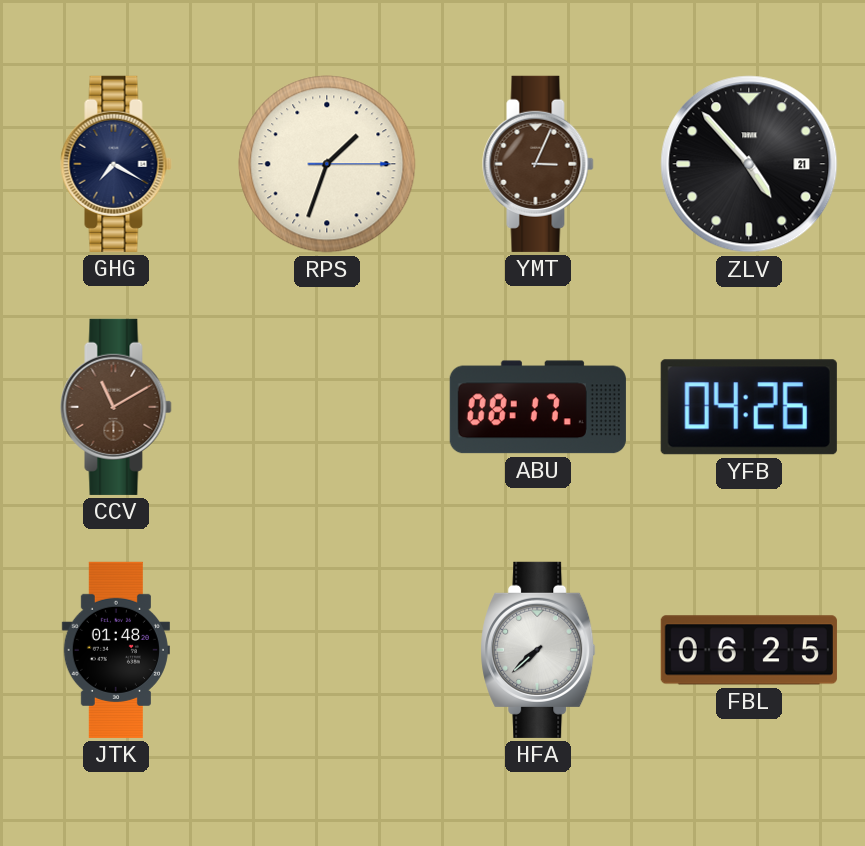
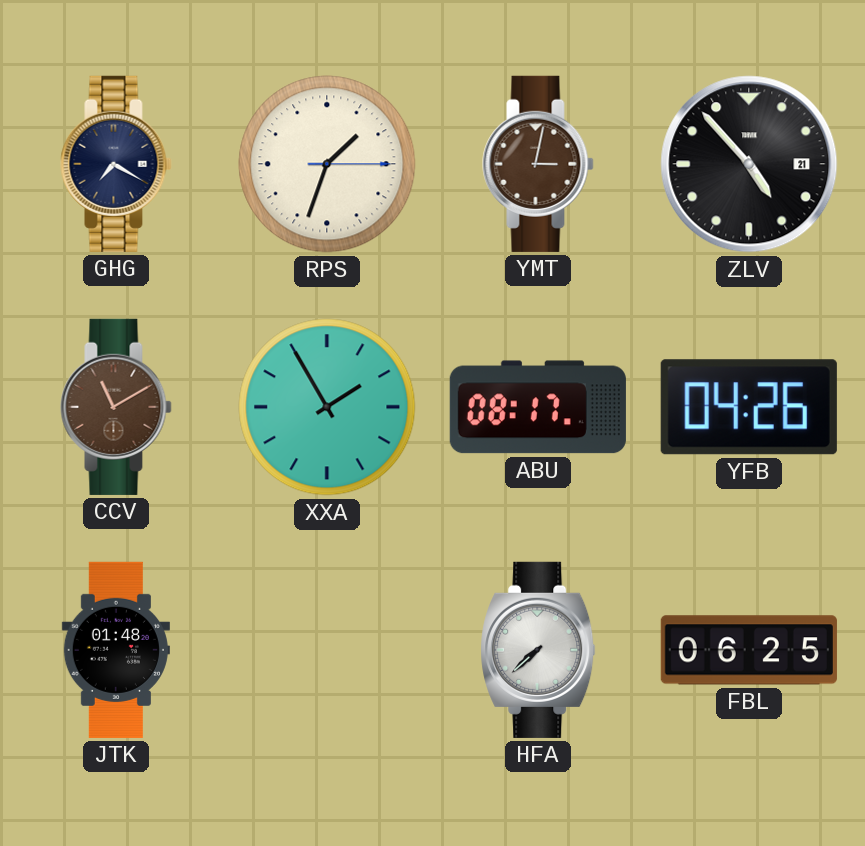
YMT: 3:04 -> 3:02
XXA: none -> 1:55
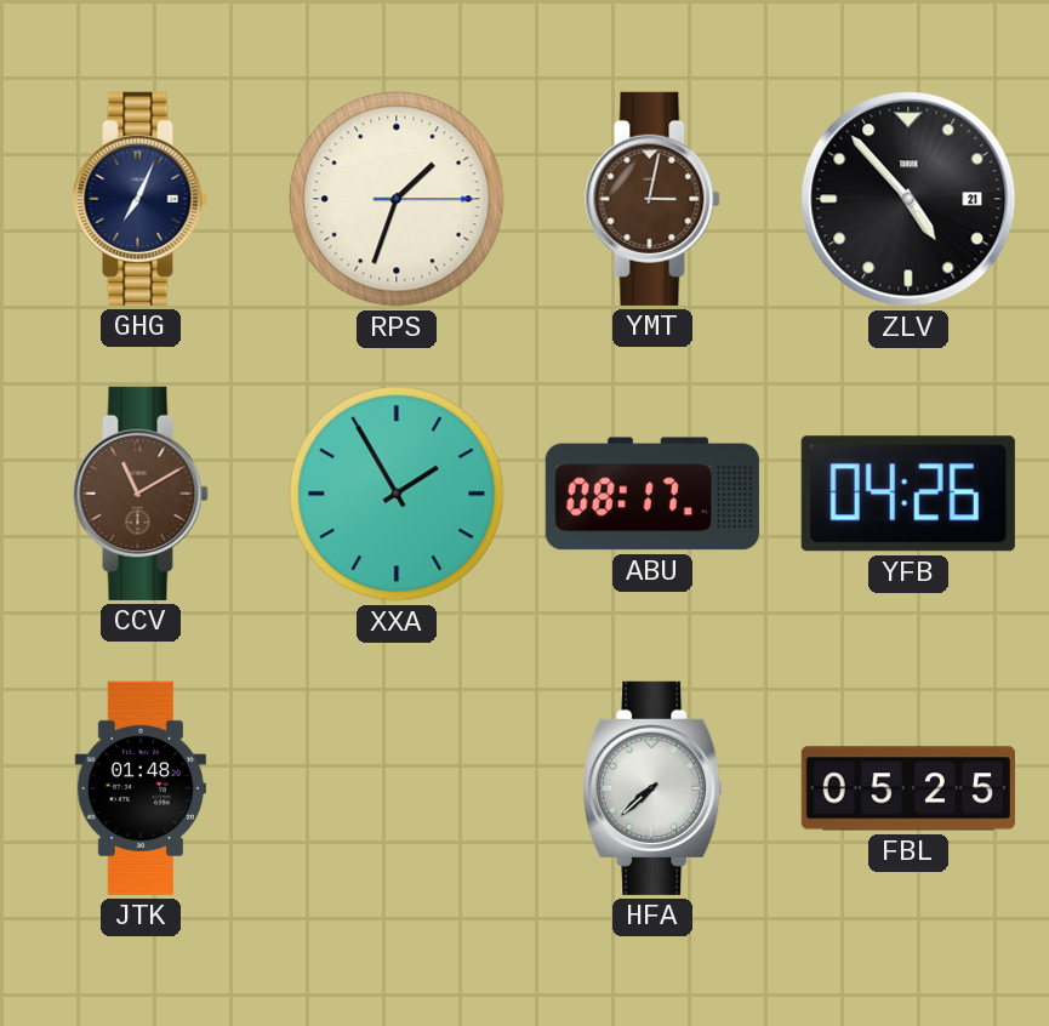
GHG: 7:20 -> 7:04
FBL: 06:25 -> 05:25
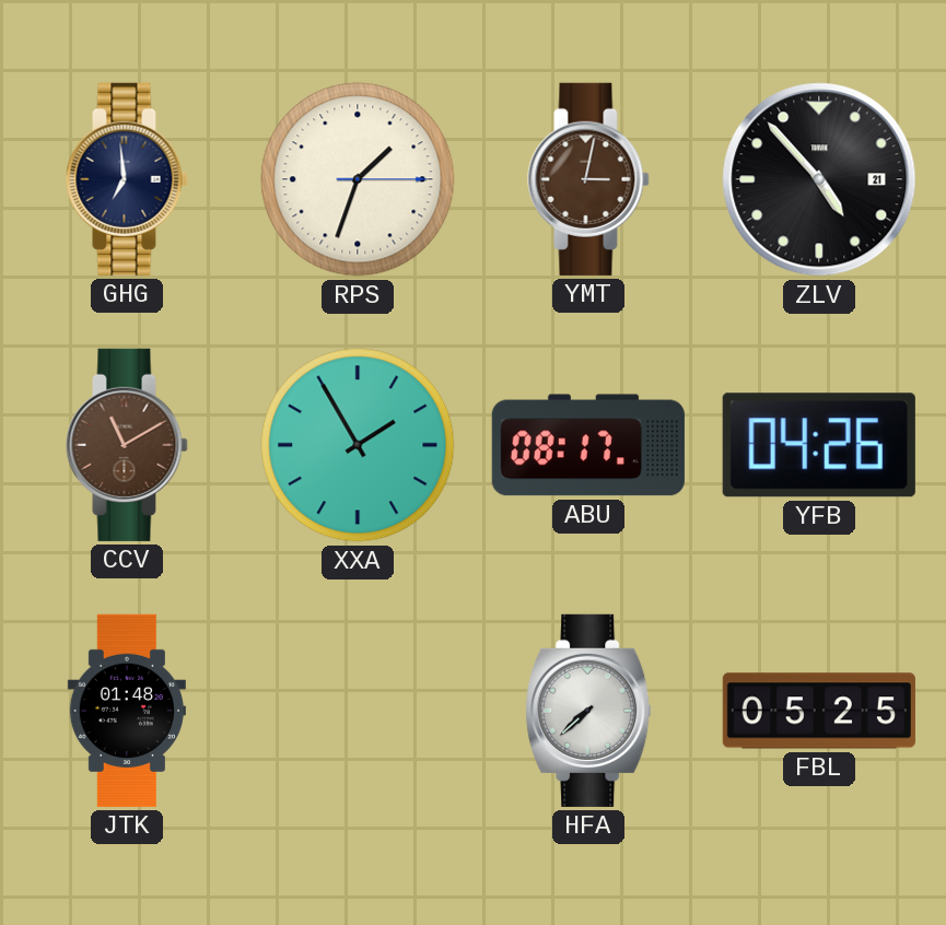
GHG: 7:04 -> 6:59
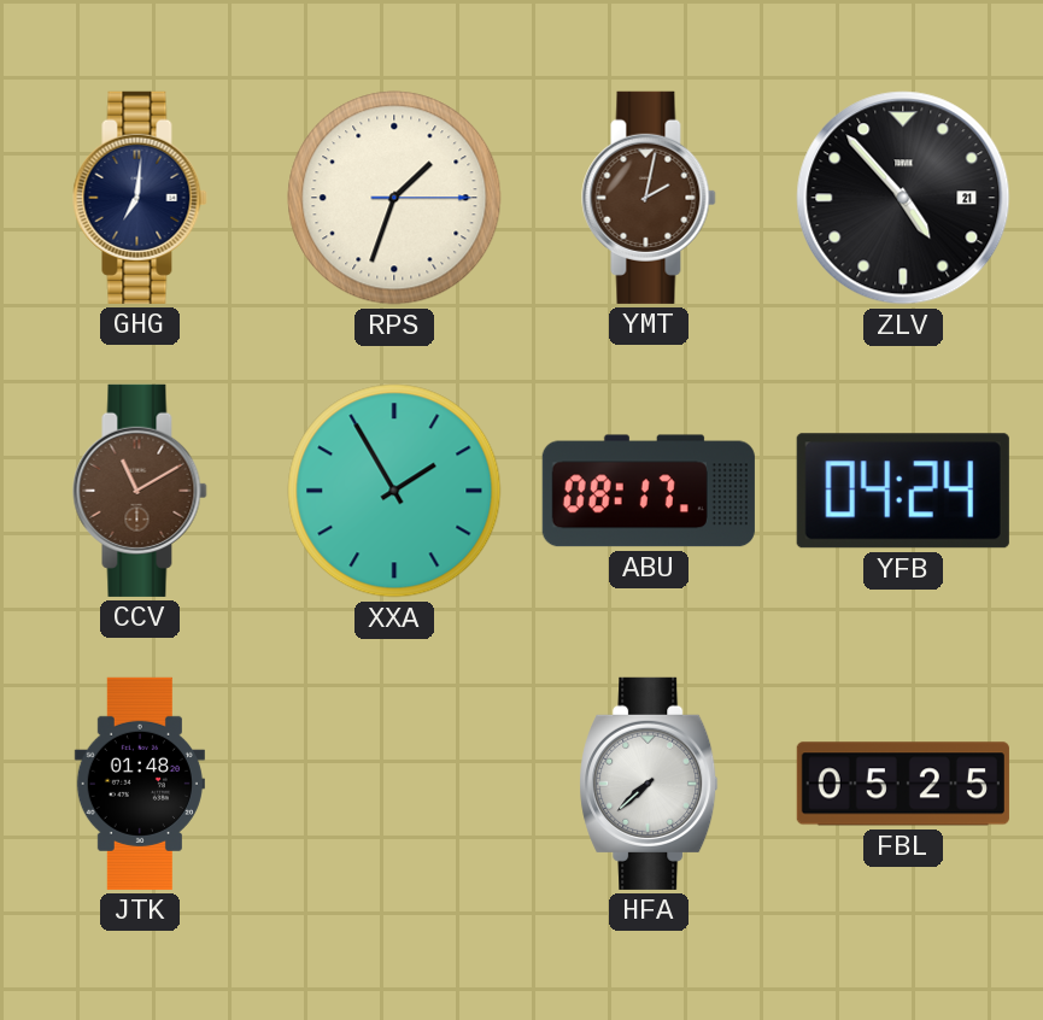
GHG: 6:59 -> 7:01
YMT: 3:02 -> 2:02
YFB: 04:26 -> 04:24
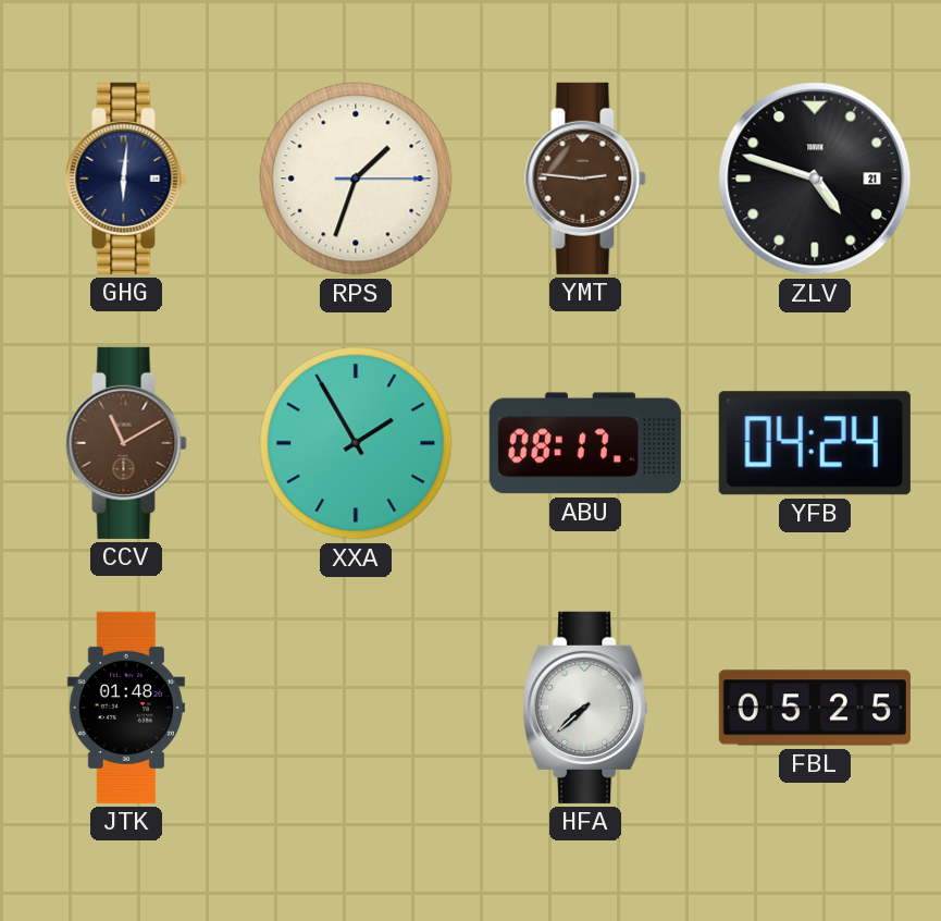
GHG: 7:01 -> 6:01
YMT: 2:02 -> 2:46
ZLV: 4:53 -> 4:48
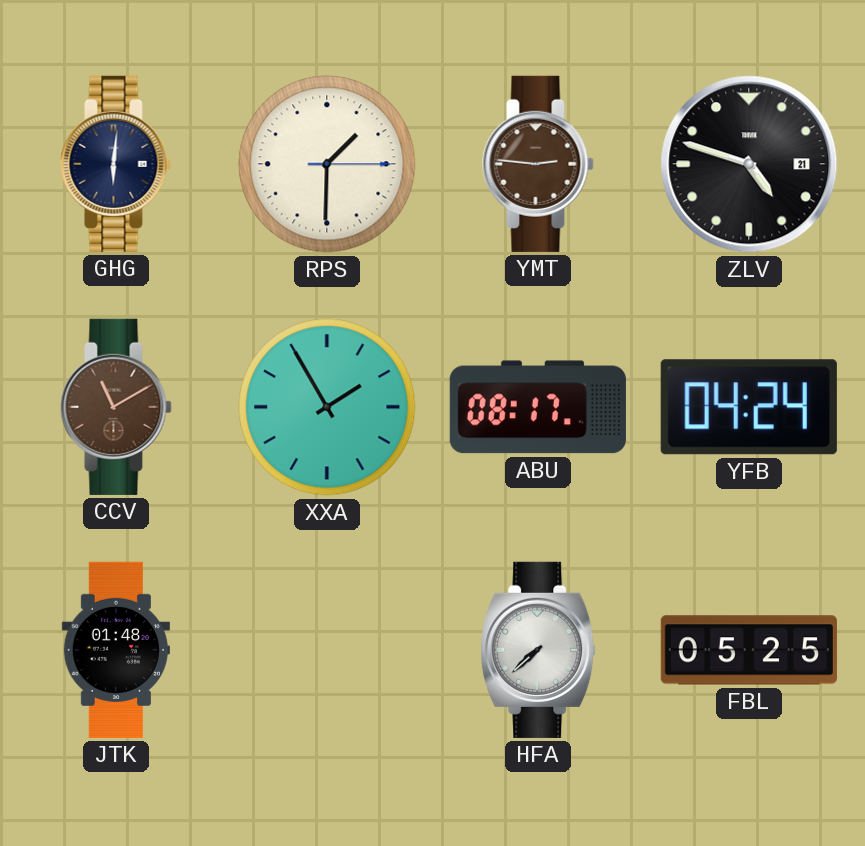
RPS: 1:33 -> 1:30
